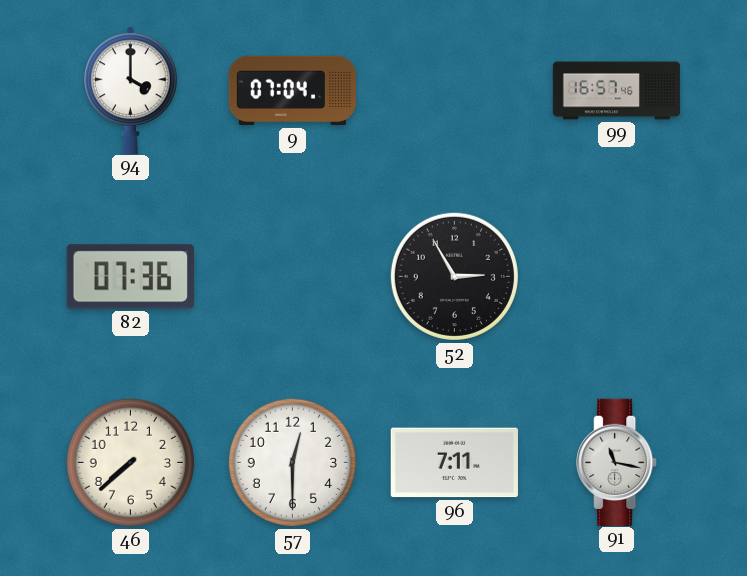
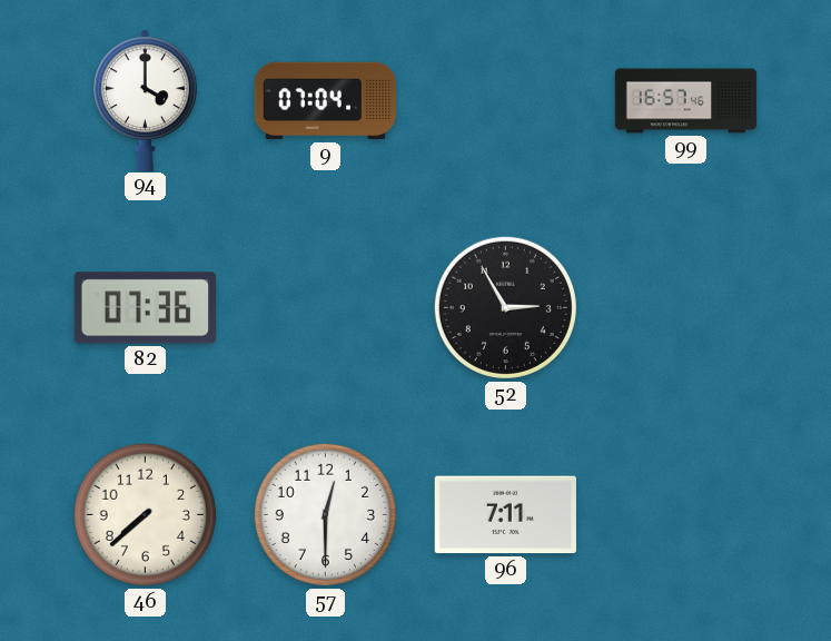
91: 11:17 -> none
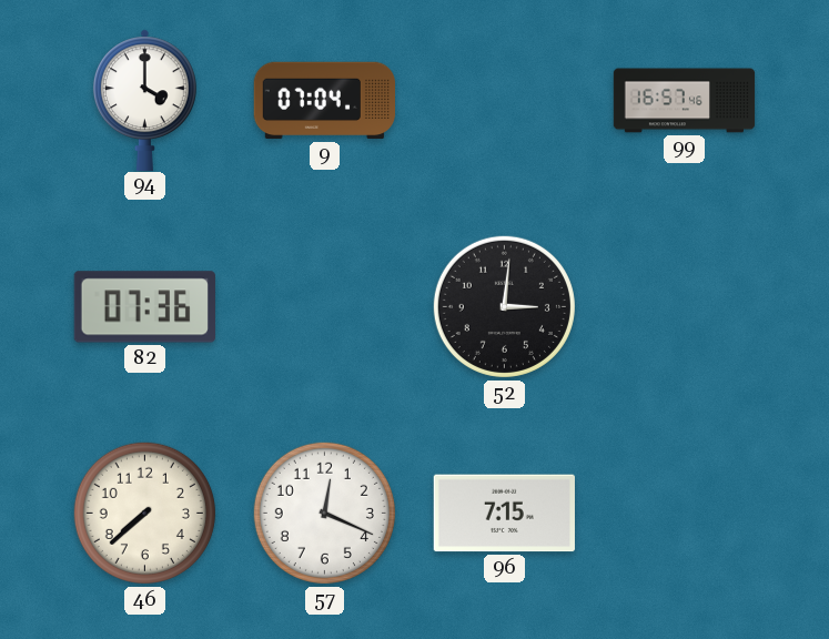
52: 2:55 -> 3:01
57: 12:30 -> 12:19
96: 7:11 -> 7:15
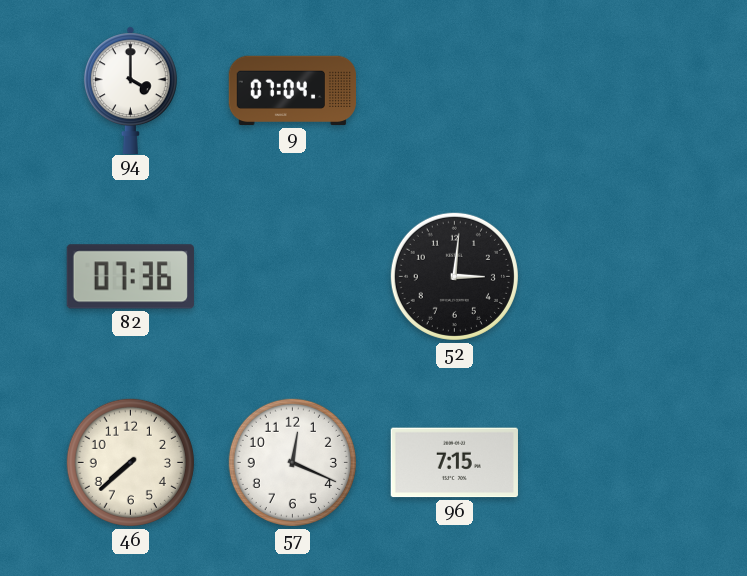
99: 16:57 -> none
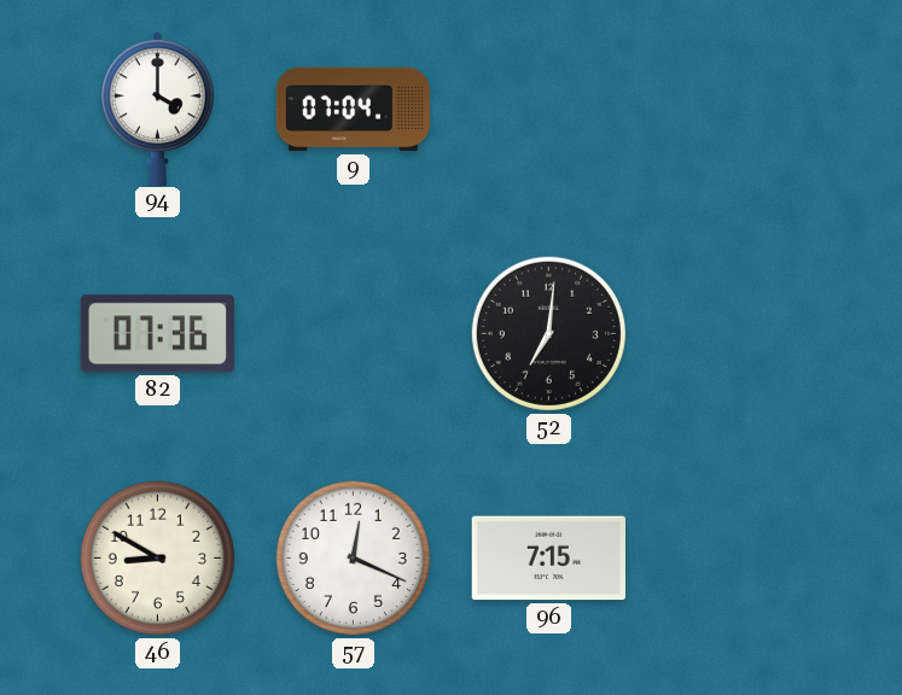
52: 3:01 -> 7:01
46: 7:38 -> 8:50
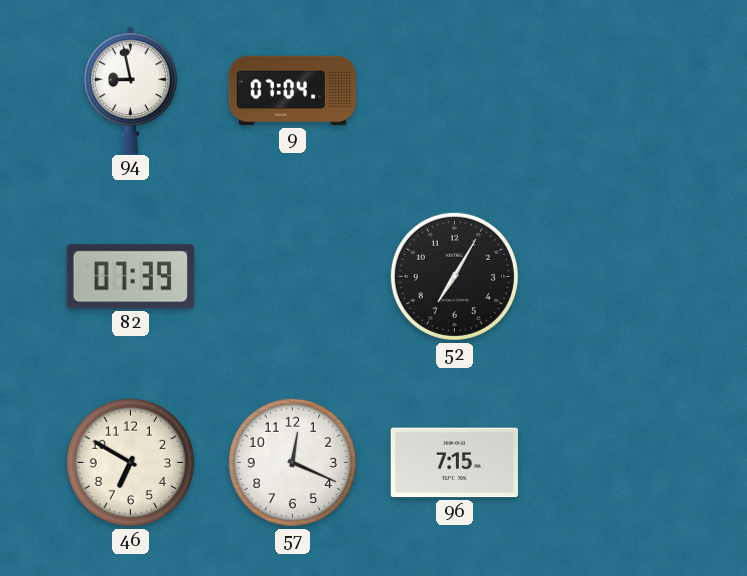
94: 4:00 -> 8:58
82: 07:36 -> 07:39
52: 7:01 -> 7:05
46: 8:50 -> 6:50
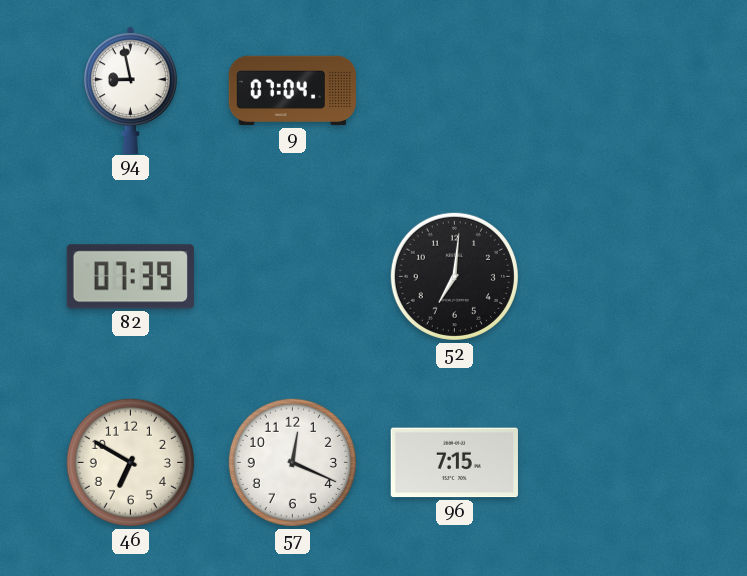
52: 7:05 -> 7:01
